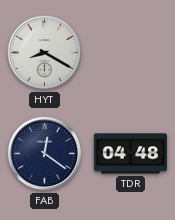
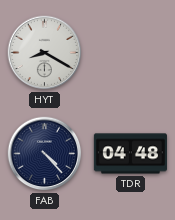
FAB: 12:21 -> 4:23
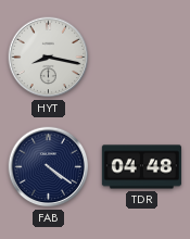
HYT: 8:20 -> 8:17
FAB: 4:23 -> 4:21
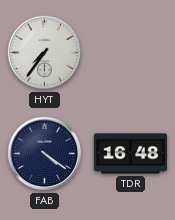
HYT: 8:17 -> 7:36
TDR: 04:48 -> 16:48
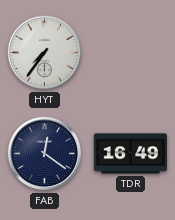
FAB: 4:21 -> 12:21
TDR: 16:48 -> 16:49
